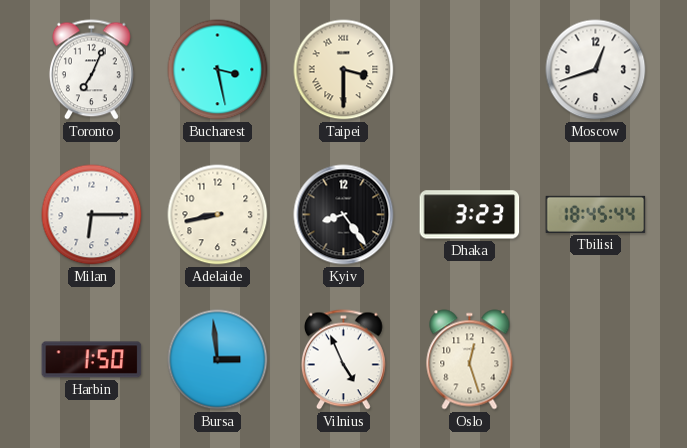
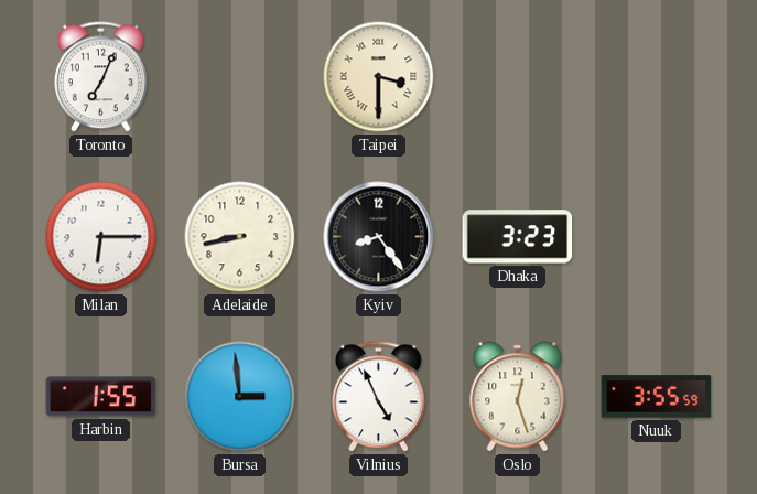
Bucharest: 3:28 -> none
Moscow: 12:42 -> none
Tbilisi: 18:45 -> none
Harbin: 1:50 -> 1:55
Nuuk: none -> 3:55
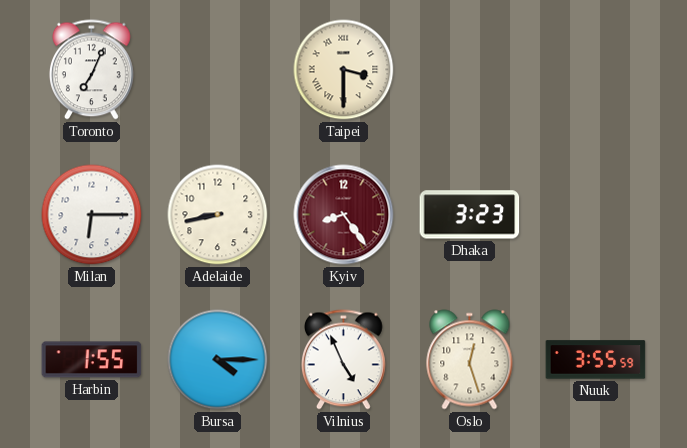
Kyiv dial: black -> burgundy
Bursa: 2:59 -> 4:15
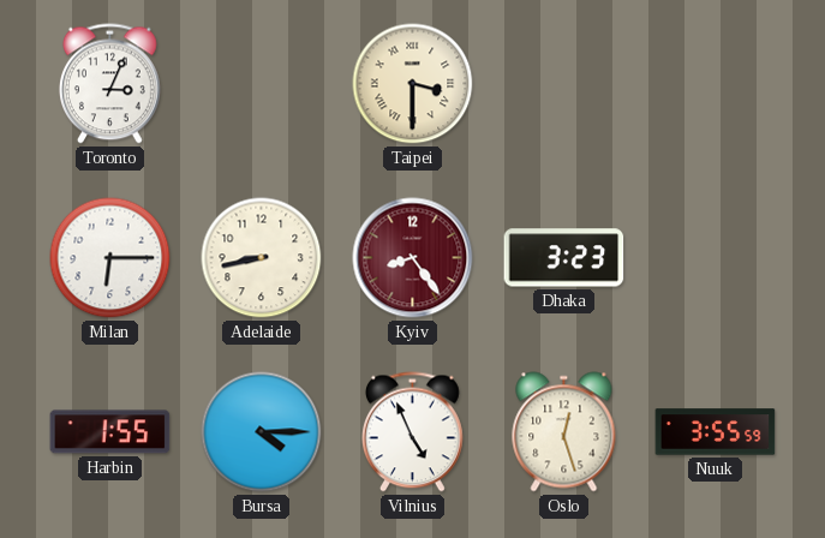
Toronto: 7:04 -> 3:04
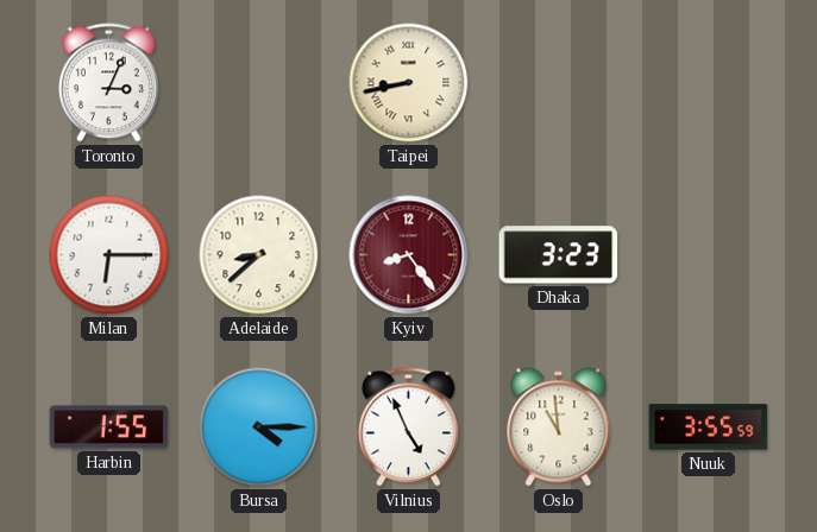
Taipei: 3:30 -> 8:43
Adelaide: 8:43 -> 8:38
Oslo: 12:27 -> 10:59
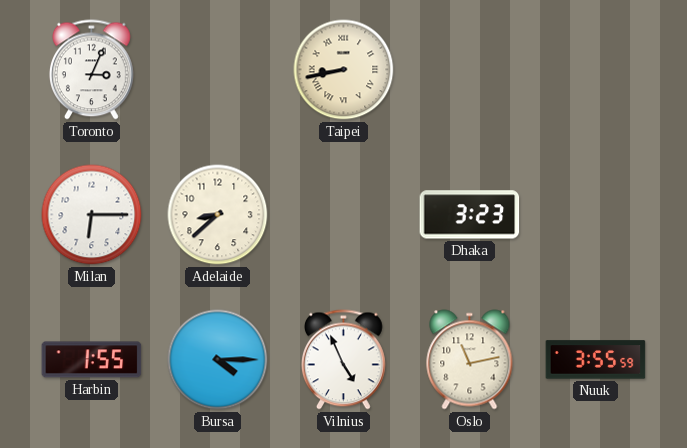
Kyiv: 8:24 -> none
Oslo: 10:59 -> 11:13
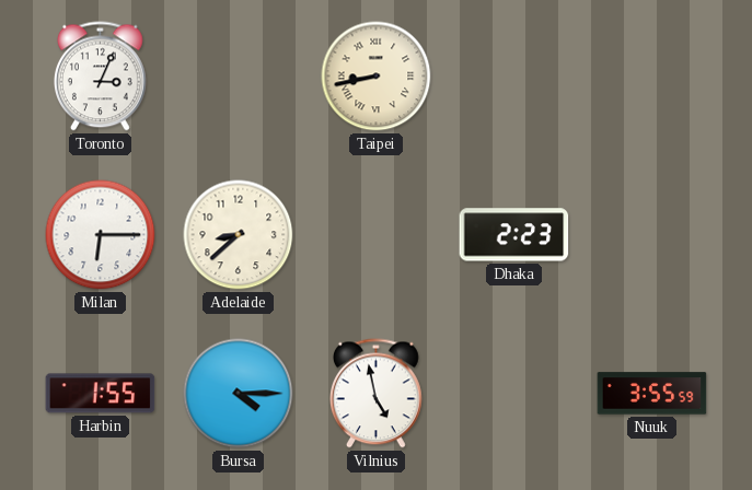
Dhaka: 3:23 -> 2:23
Vilnius: 4:56 -> 4:58
Oslo: 11:13 -> none
